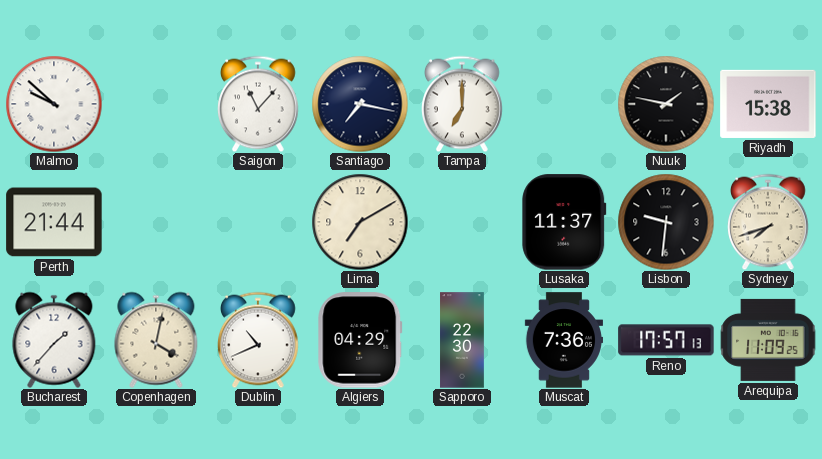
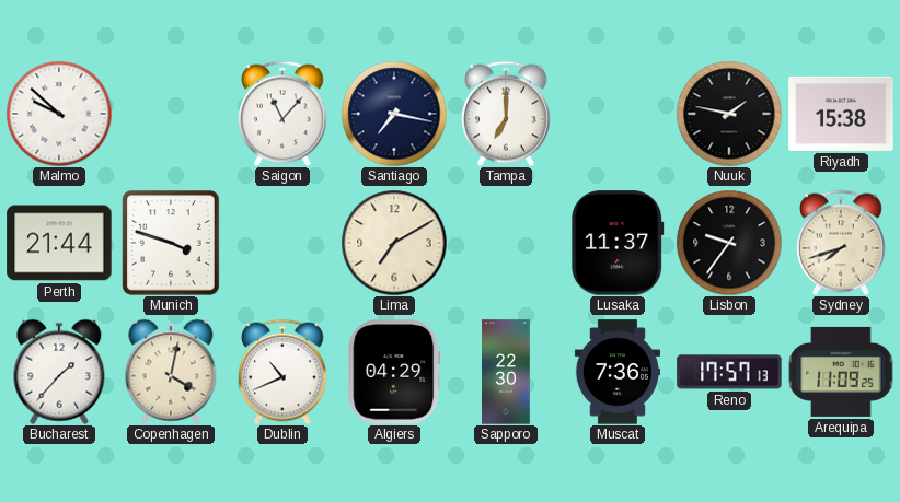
Munich: none -> 3:48
Lisbon: 9:31 -> 9:36
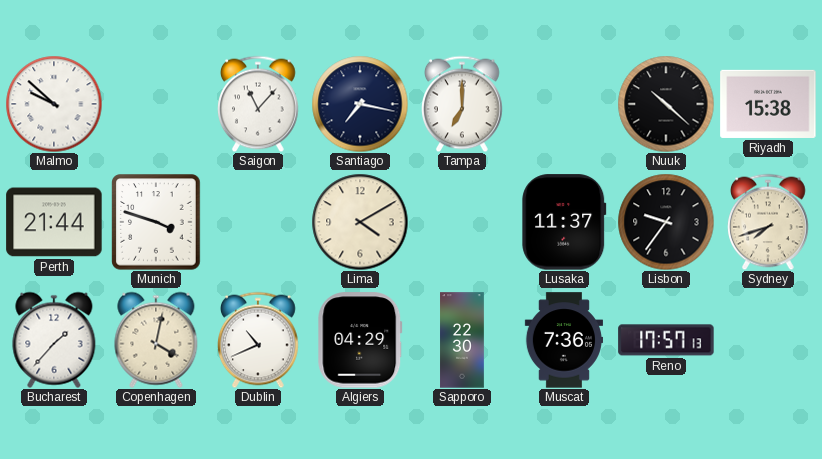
Nuuk: 1:47 -> 10:22
Lima: 7:10 -> 4:10
Arequipa: 11:09 -> none
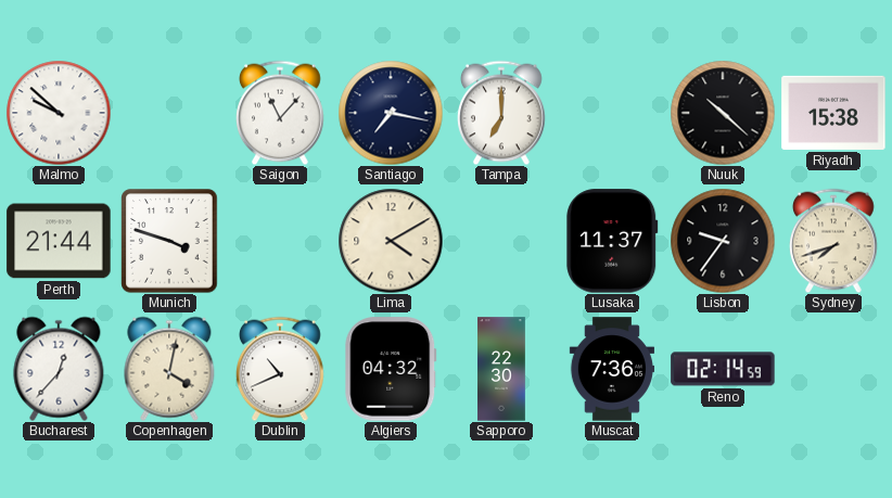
Bucharest: 1:37 -> 12:37
Algiers: 04:29 -> 04:32
Reno: 17:57 -> 02:14
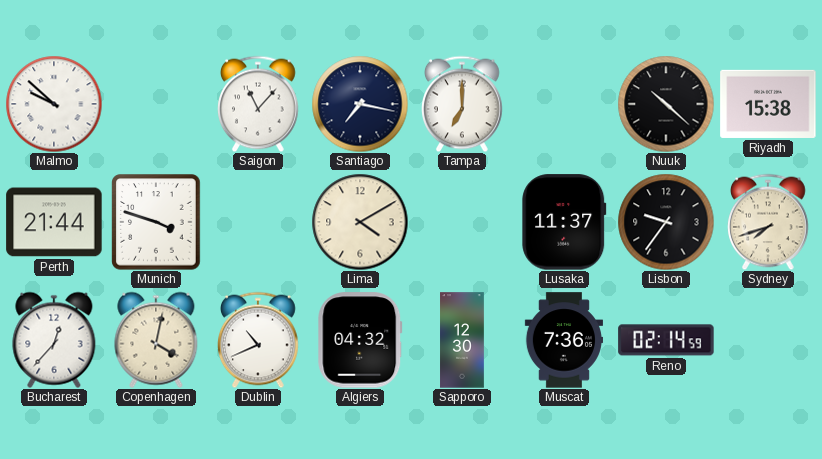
Sapporo: 22:30 -> 12:30
